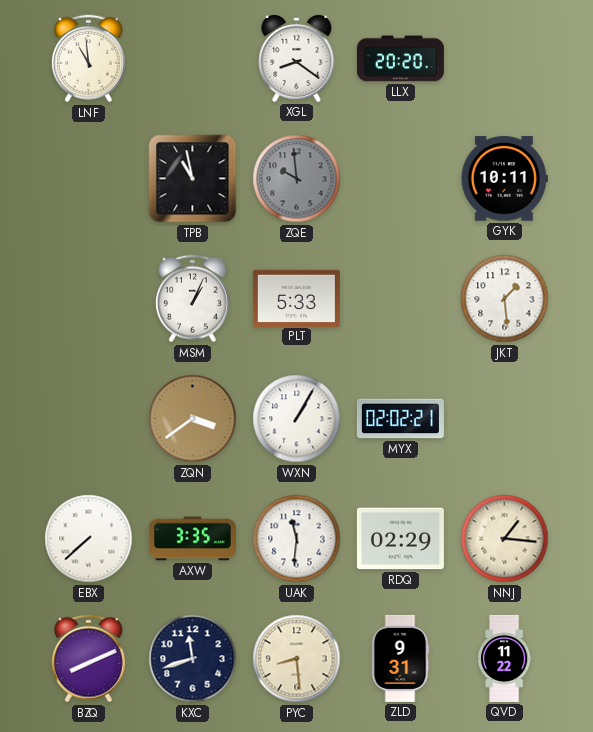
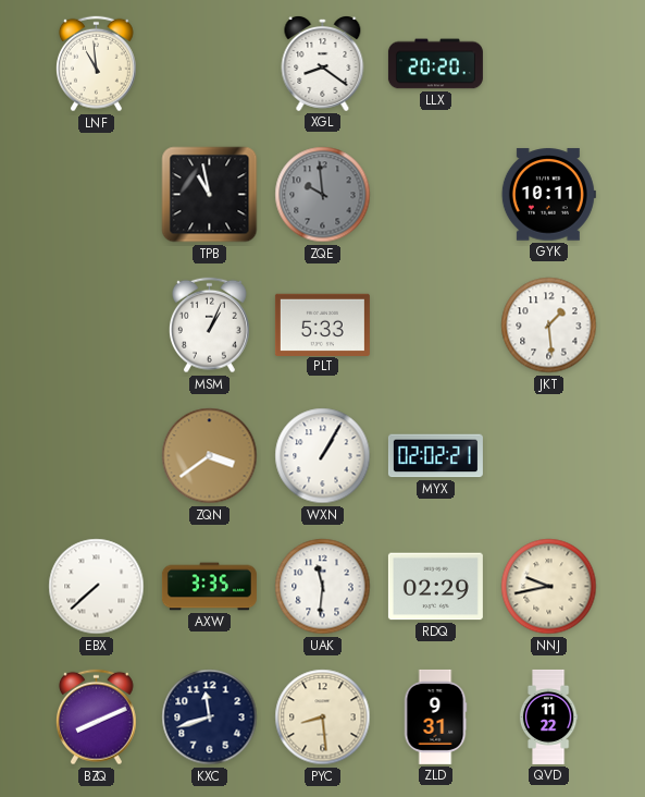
NNJ: 1:16 -> 9:43
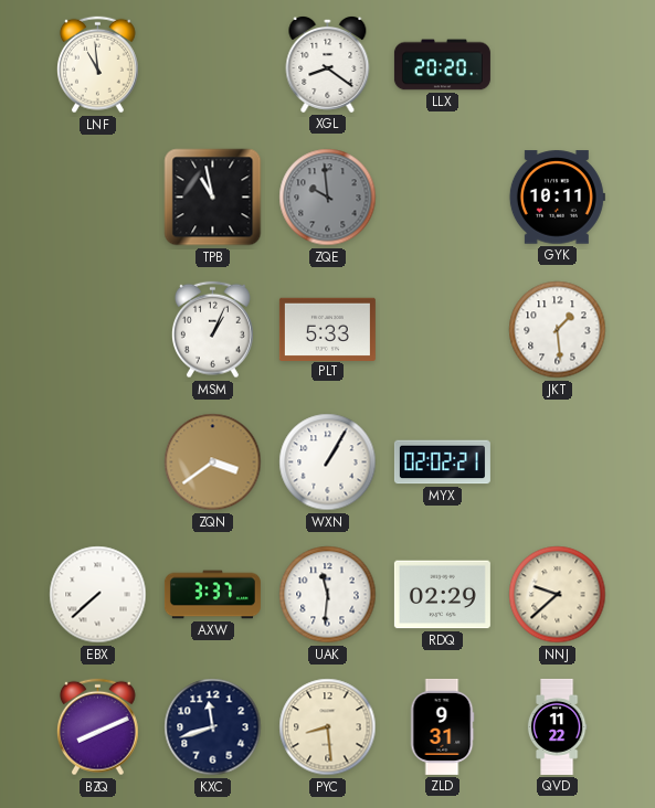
AXW: 3:35 -> 3:37
NNJ: 9:43 -> 9:38
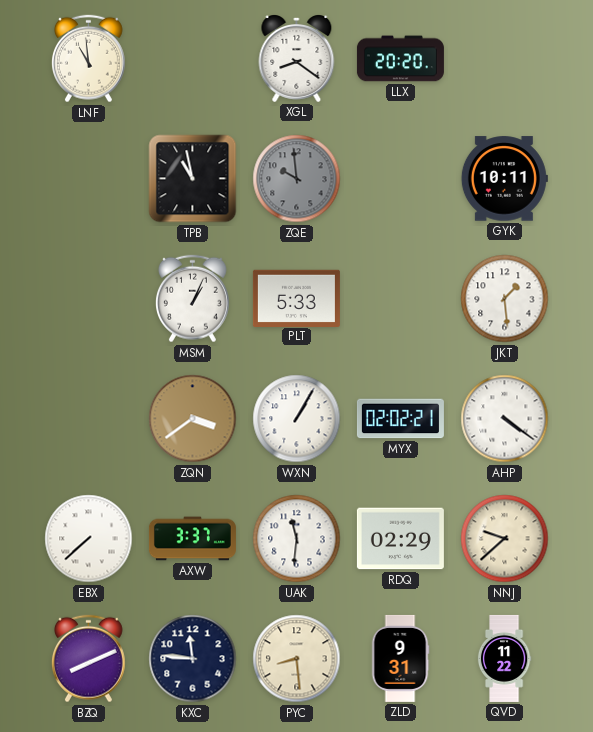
AHP: none -> 4:21
KXC: 11:42 -> 11:46
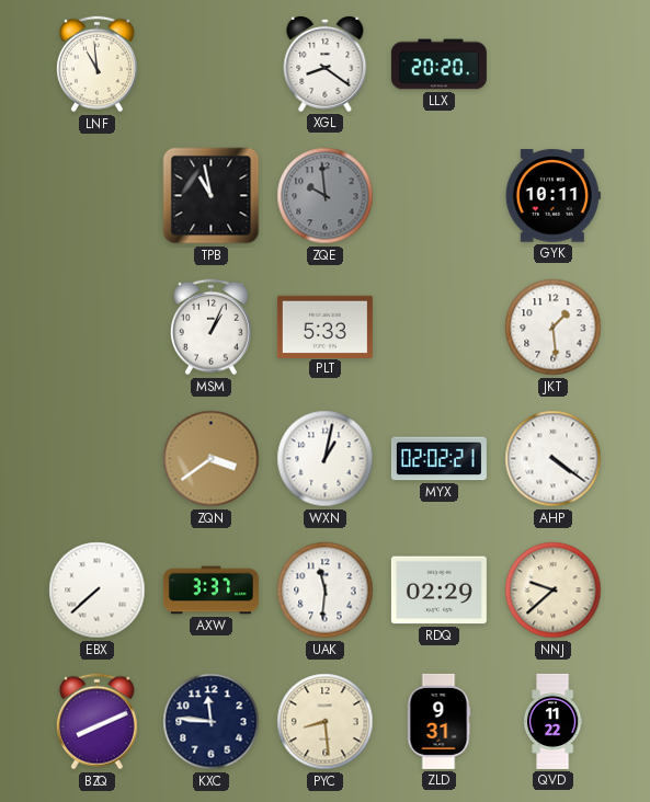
WXN: 1:05 -> 1:02
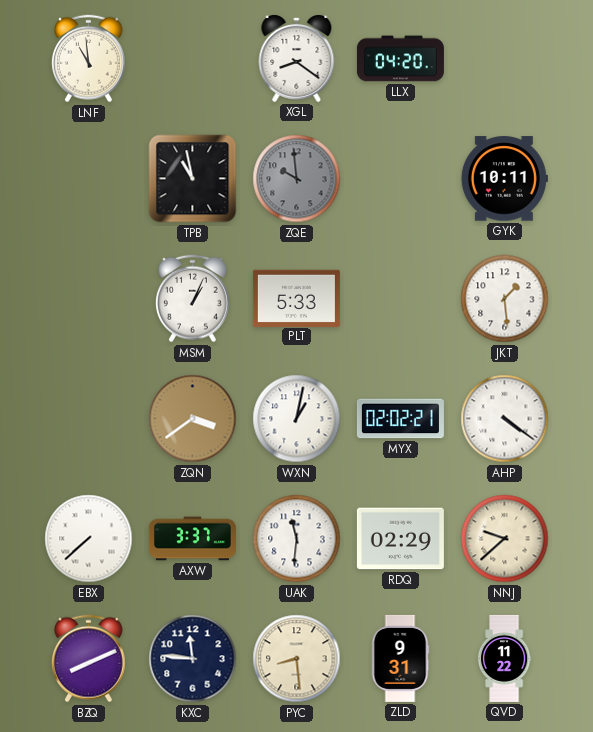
LLX: 20:20 -> 04:20
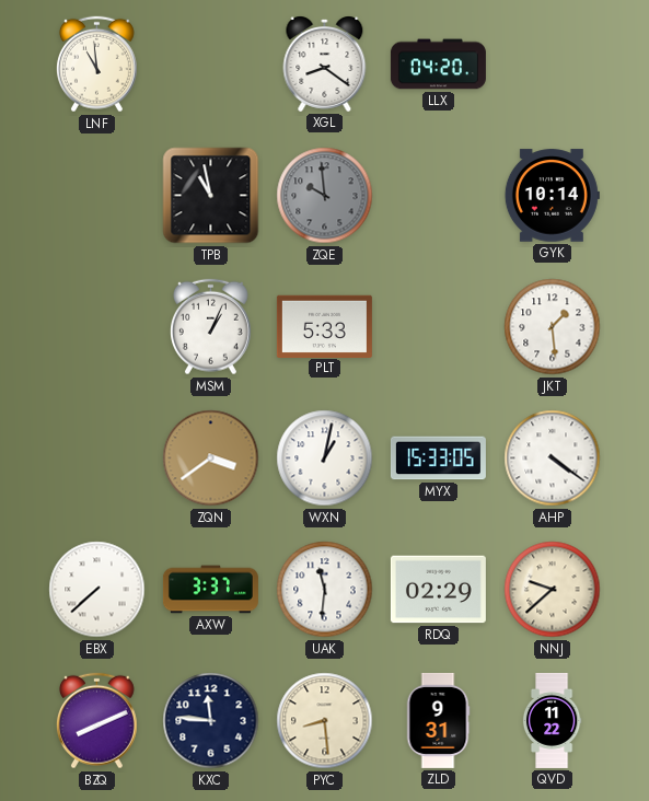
GYK: 10:11 -> 10:14
MYX: 02:02 -> 15:33
